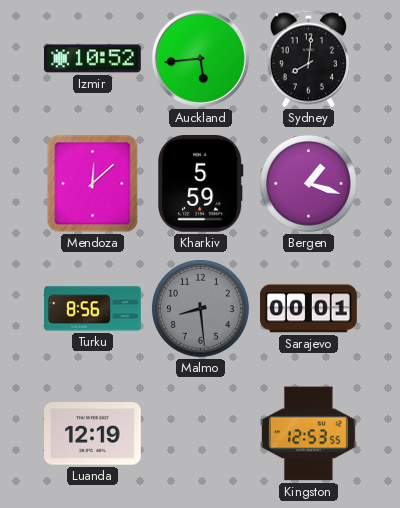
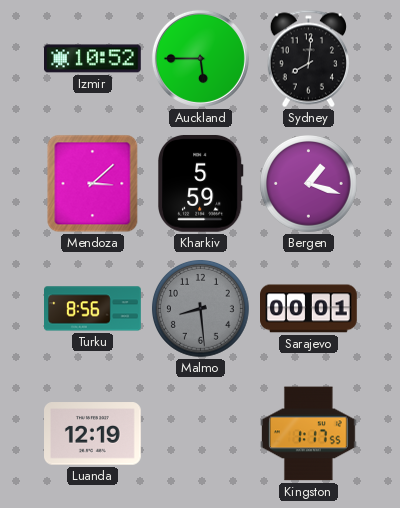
Auckland: 5:44 -> 5:45
Mendoza: 12:08 -> 3:08
Kingston: 12:53 -> 1:17
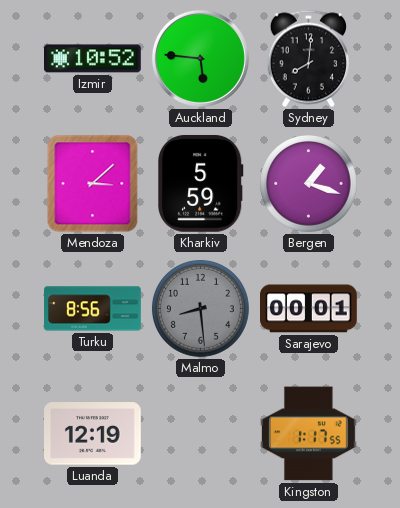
Auckland: 5:45 -> 5:46
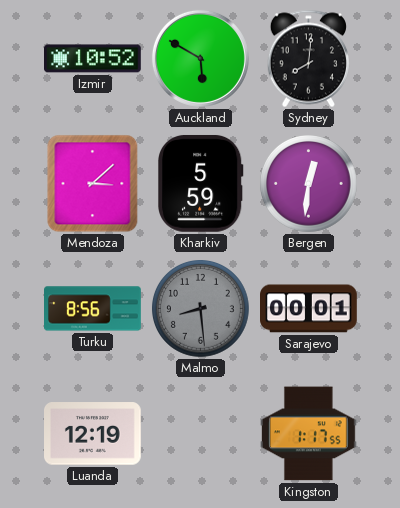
Auckland: 5:46 -> 5:50
Bergen: 1:18 -> 12:31
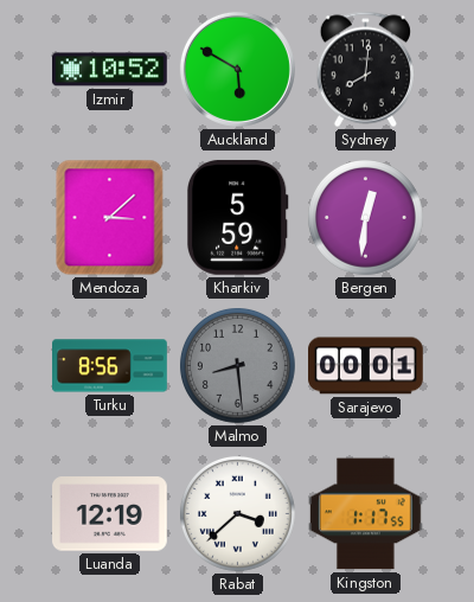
Rabat: none -> 3:38
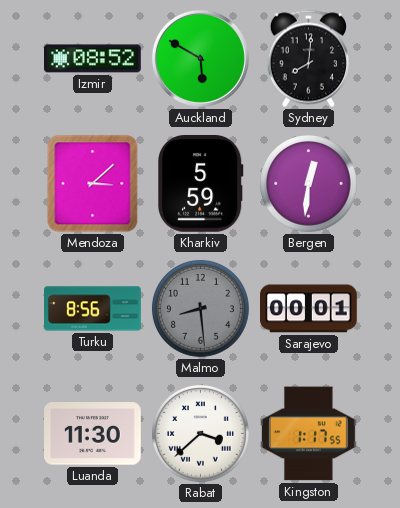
Izmir: 10:52 -> 08:52
Luanda: 12:19 -> 11:30
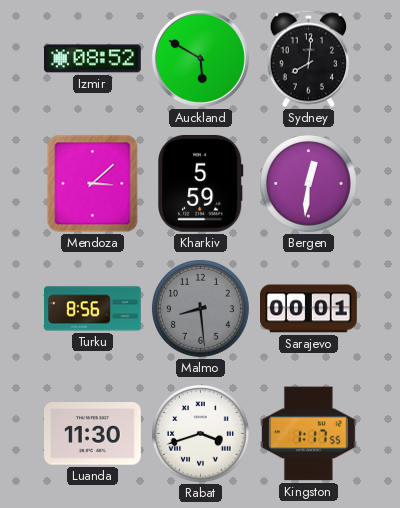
Rabat: 3:38 -> 3:42
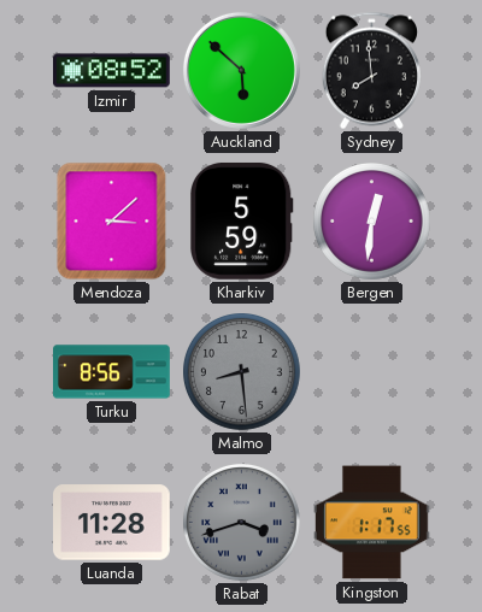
Auckland: 5:50 -> 5:52
Sydney: 8:01 -> 7:59
Sarajevo: 00:01 -> none
Luanda: 11:30 -> 11:28
Rabat dial: white -> grey
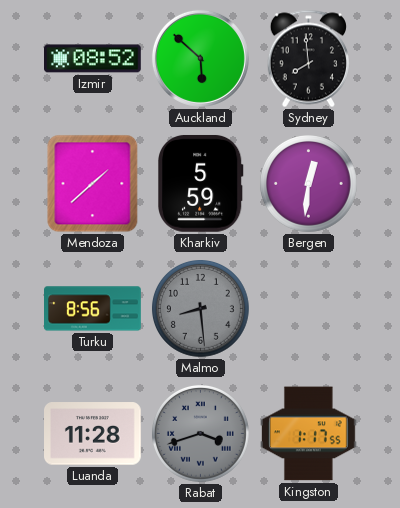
Mendoza: 3:08 -> 1:38
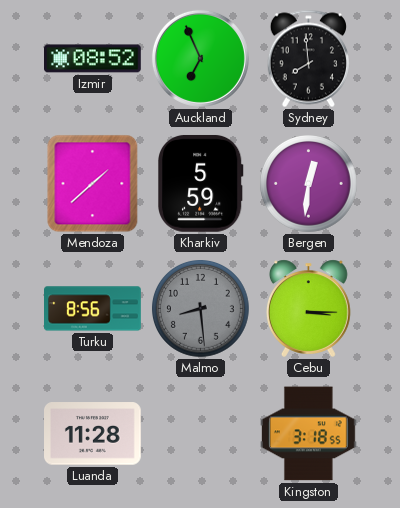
Auckland: 5:52 -> 6:56
Cebu: none -> 3:15
Rabat: 3:42 -> none
Kingston: 1:17 -> 3:18
